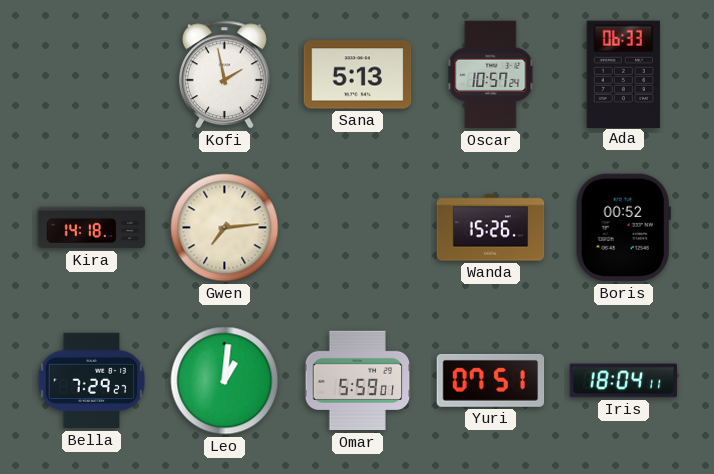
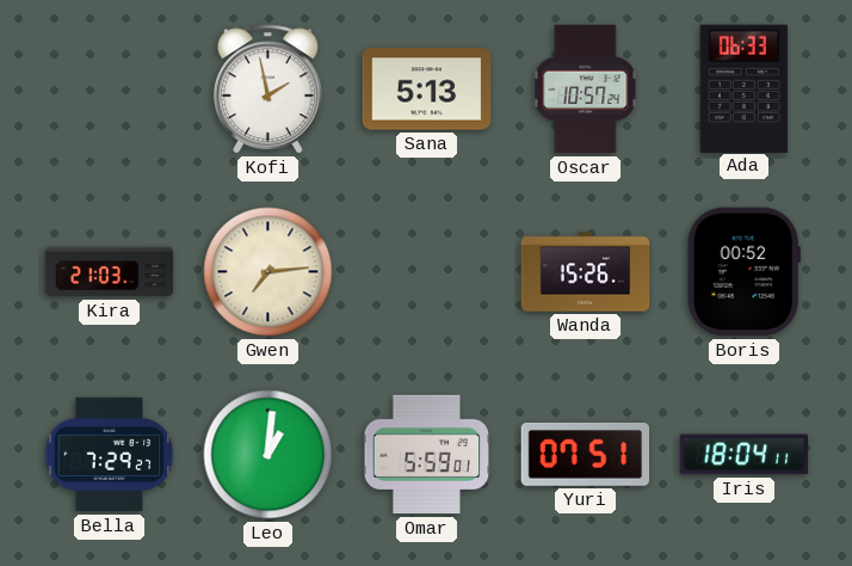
Kira: 14:18 -> 21:03
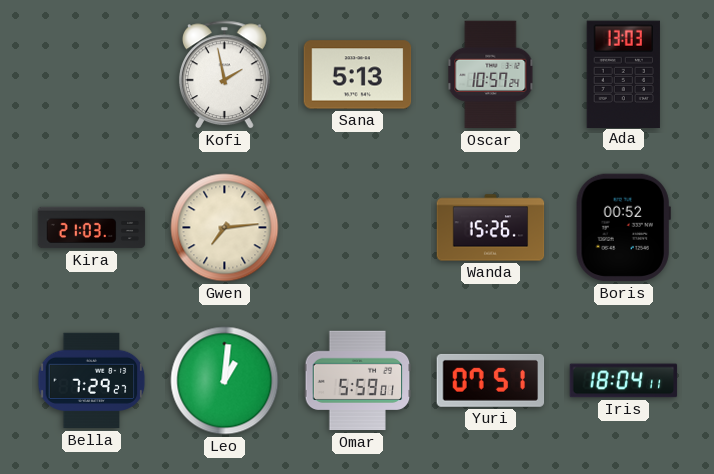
Ada: 06:33 -> 13:03
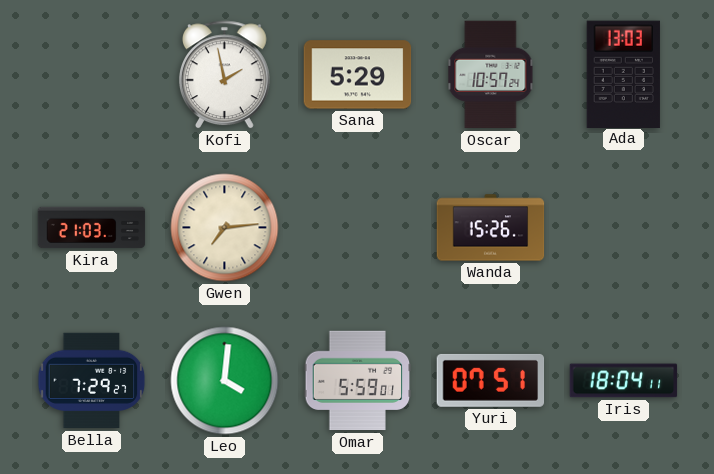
Sana: 5:13 -> 5:29
Boris: 00:52 -> none
Leo: 1:01 -> 4:01
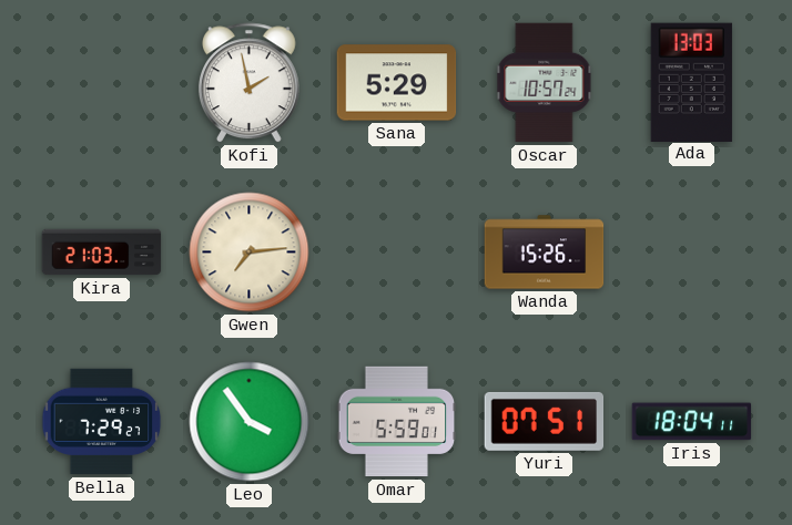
Leo: 4:01 -> 3:54
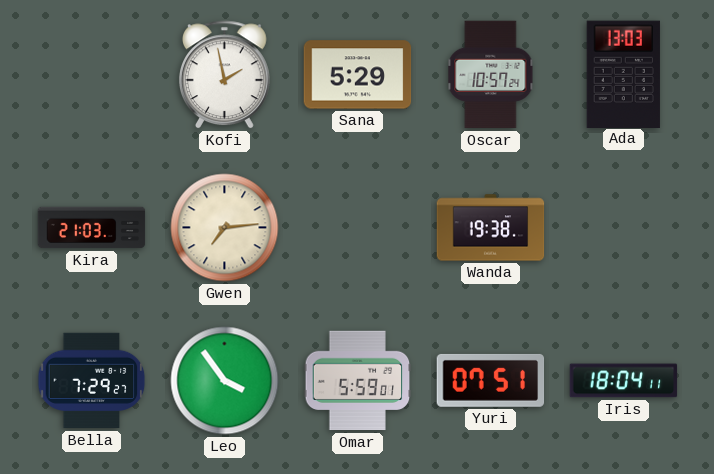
Wanda: 15:26 -> 19:38
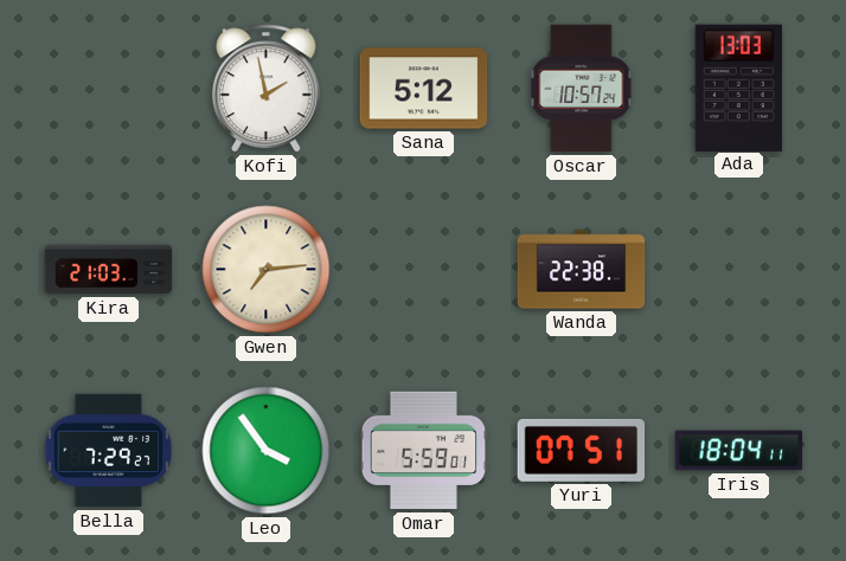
Sana: 5:29 -> 5:12
Wanda: 19:38 -> 22:38
